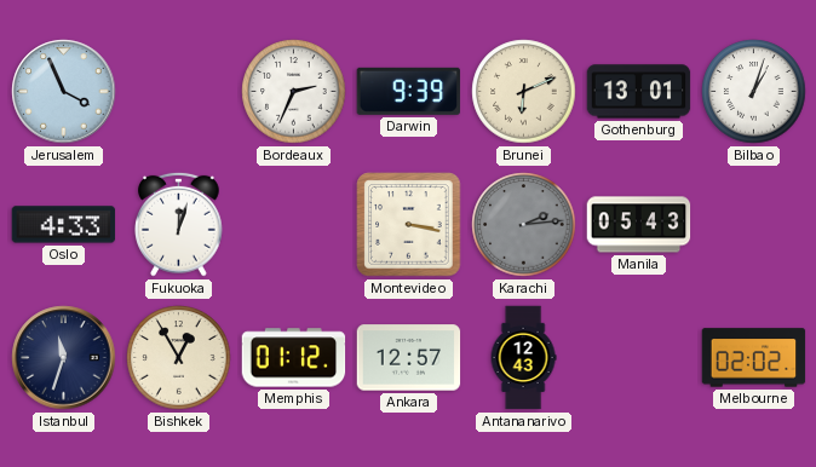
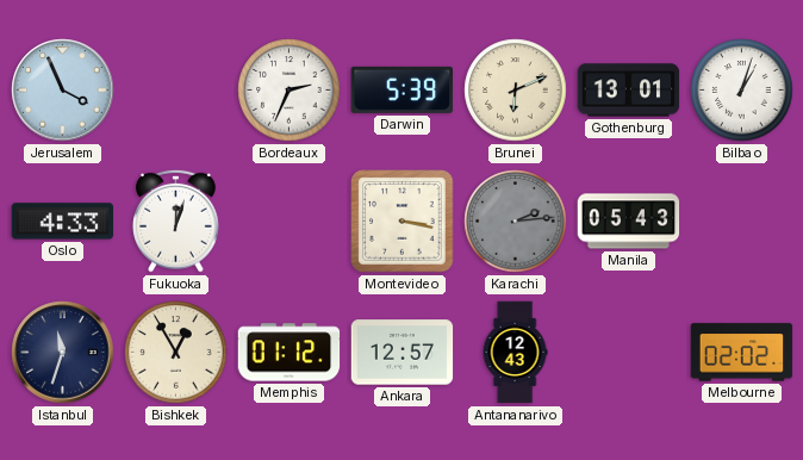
Darwin: 9:39 -> 5:39
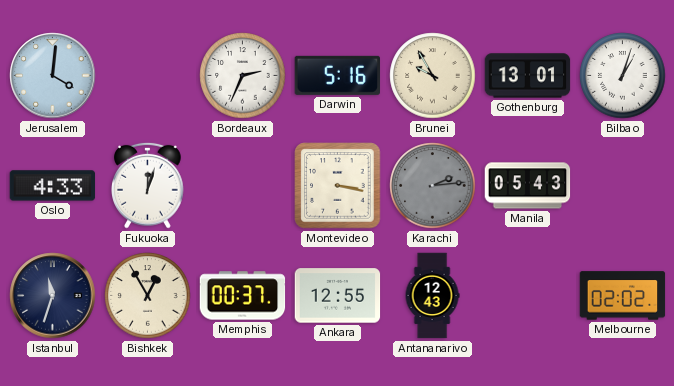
Jerusalem: 3:56 -> 4:01
Darwin: 5:39 -> 5:16
Brunei: 6:11 -> 9:55
Memphis: 01:12 -> 00:37
Ankara: 12:57 -> 12:55
